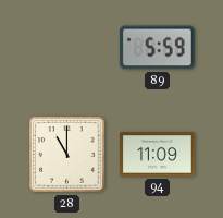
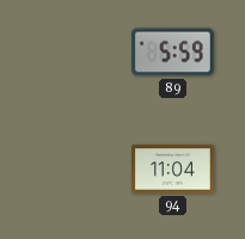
28: 11:00 -> none
94: 11:09 -> 11:04
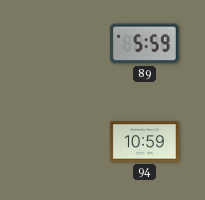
94: 11:04 -> 10:59
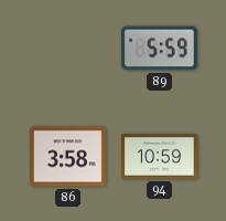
86: none -> 3:58
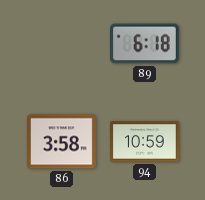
89: 5:59 -> 6:18
